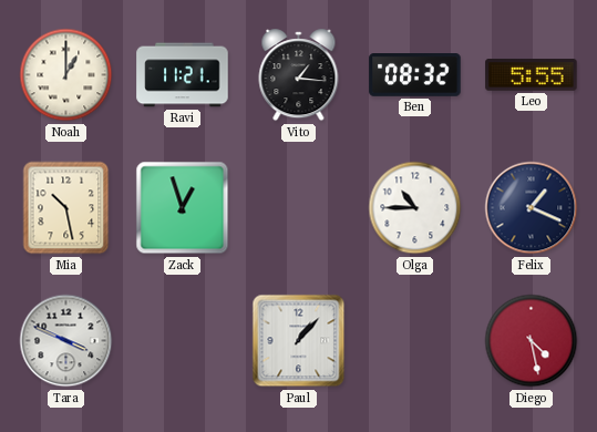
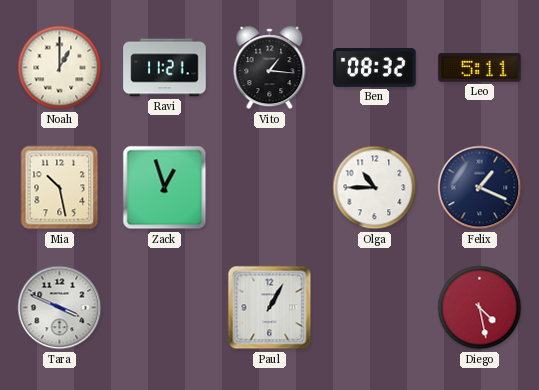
Leo: 5:55 -> 5:11
Paul: 1:07 -> 1:05
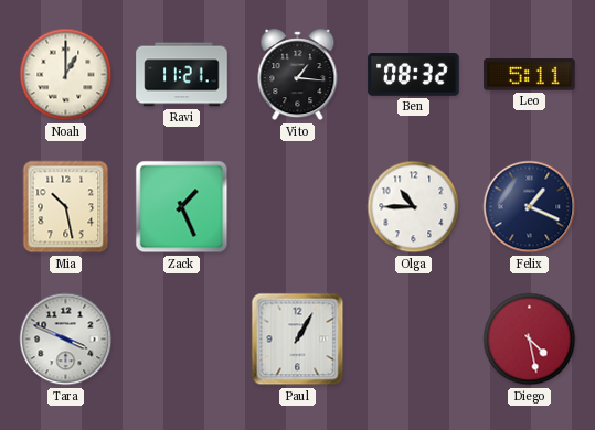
Zack: 12:57 -> 1:26
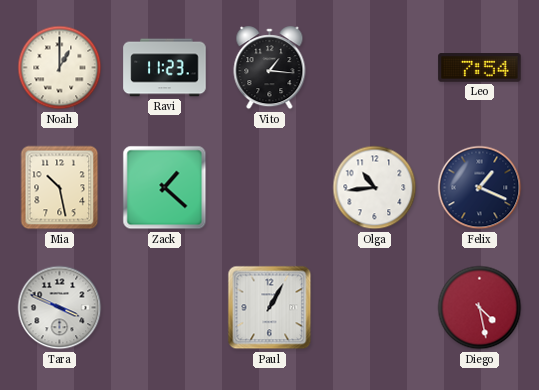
Ravi: 11:21 -> 11:23
Ben: 08:32 -> none
Leo: 5:11 -> 7:54
Zack: 1:26 -> 1:22
Olga: 10:45 -> 10:44
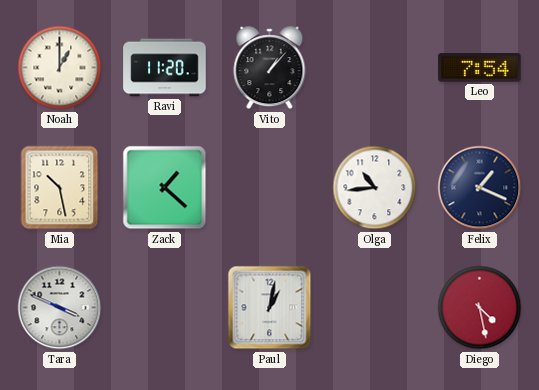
Ravi: 11:23 -> 11:20
Vito: 1:16 -> 1:07
Paul: 1:05 -> 1:02
